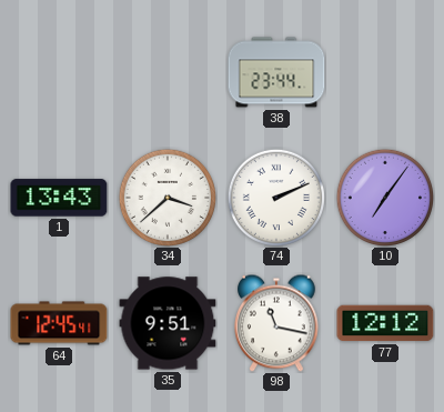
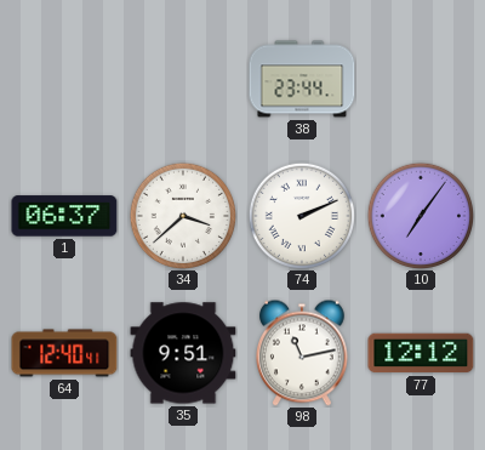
1: 13:43 -> 06:37
64: 12:45 -> 12:40
98: 11:17 -> 11:13
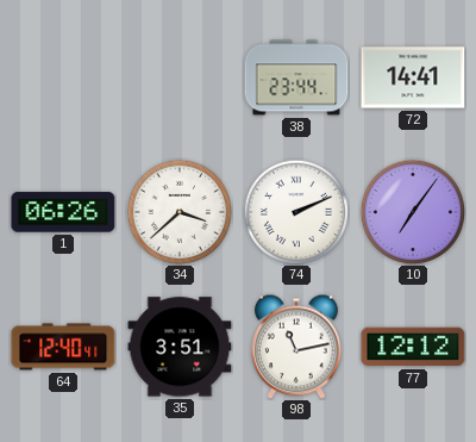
72: none -> 14:41
1: 06:37 -> 06:26
35: 9:51 -> 3:51
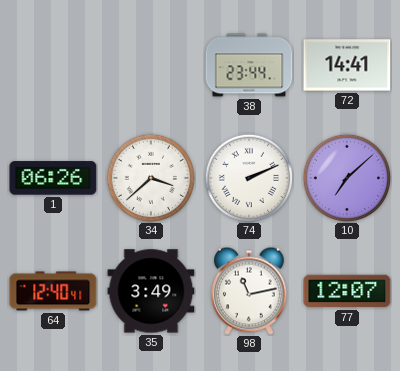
10: 7:06 -> 7:08
35: 3:51 -> 3:49
77: 12:12 -> 12:07
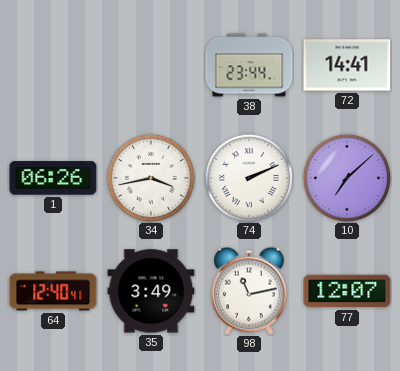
34: 3:38 -> 3:43
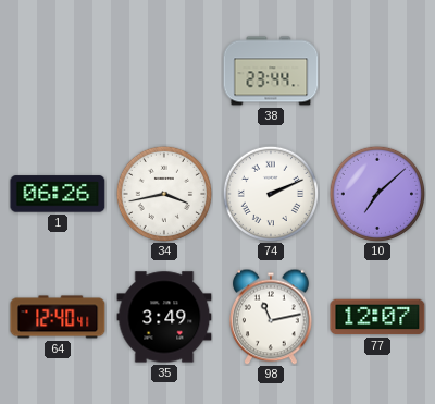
72: 14:41 -> none
